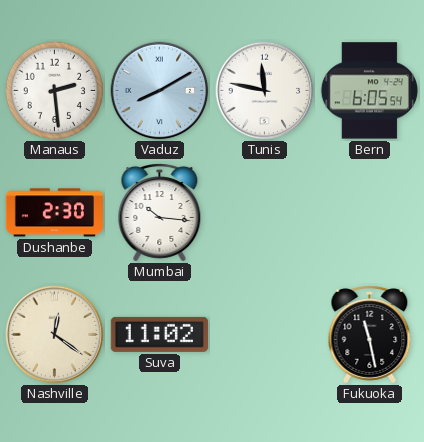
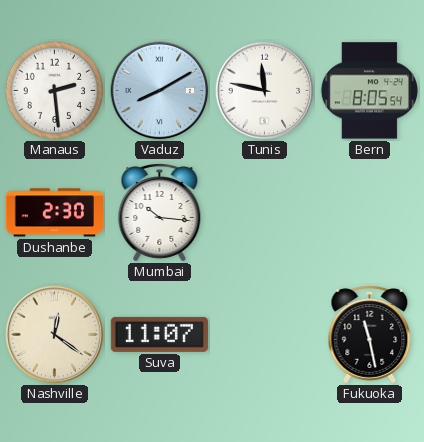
Bern: 6:05 -> 8:05
Suva: 11:02 -> 11:07
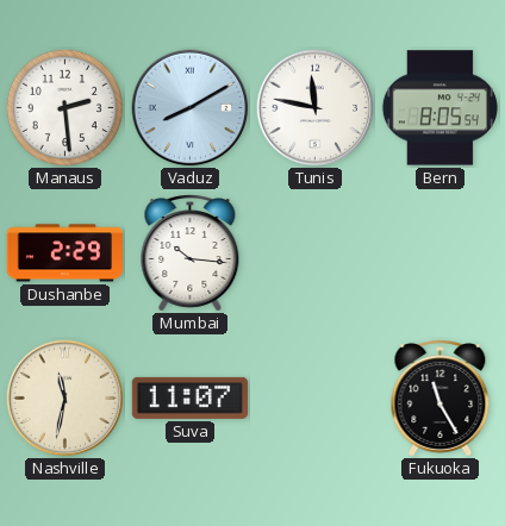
Dushanbe: 2:30 -> 2:29
Nashville: 12:21 -> 11:32
Fukuoka: 11:28 -> 11:25
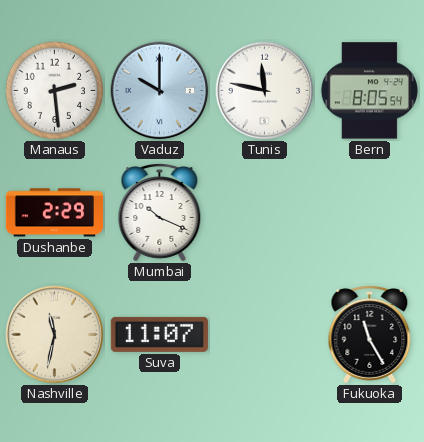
Vaduz: 8:10 -> 10:00
Mumbai: 10:16 -> 10:19
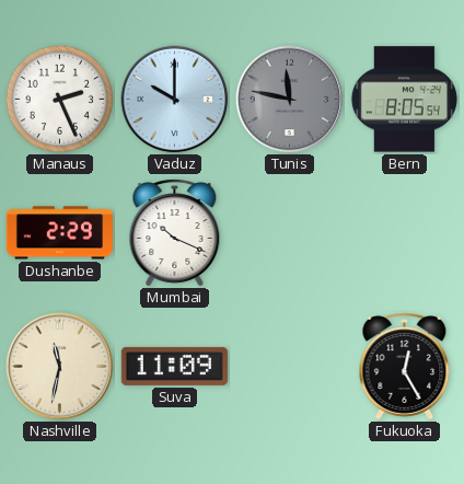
Manaus: 2:29 -> 2:26
Tunis dial: white -> grey
Suva: 11:07 -> 11:09
Fukuoka: 11:25 -> 12:25
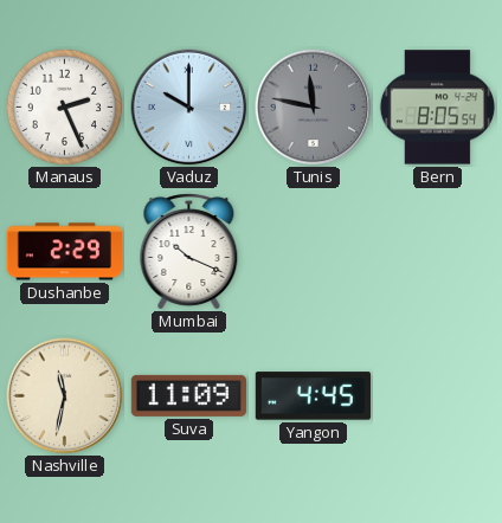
Yangon: none -> 4:45
Fukuoka: 12:25 -> none
